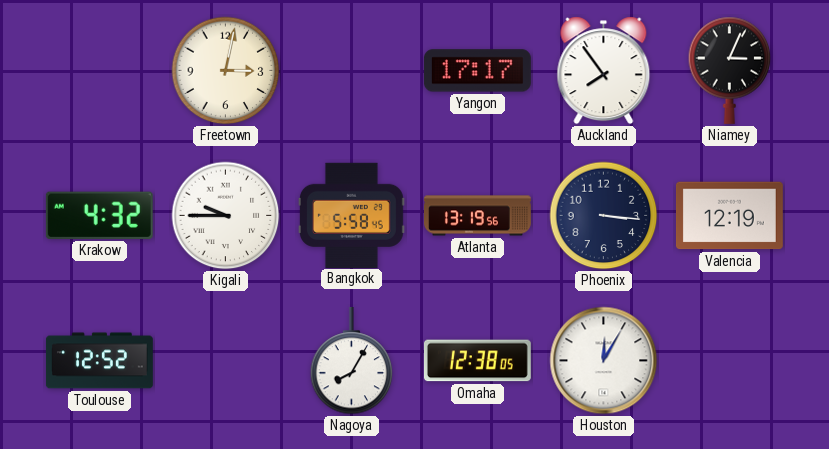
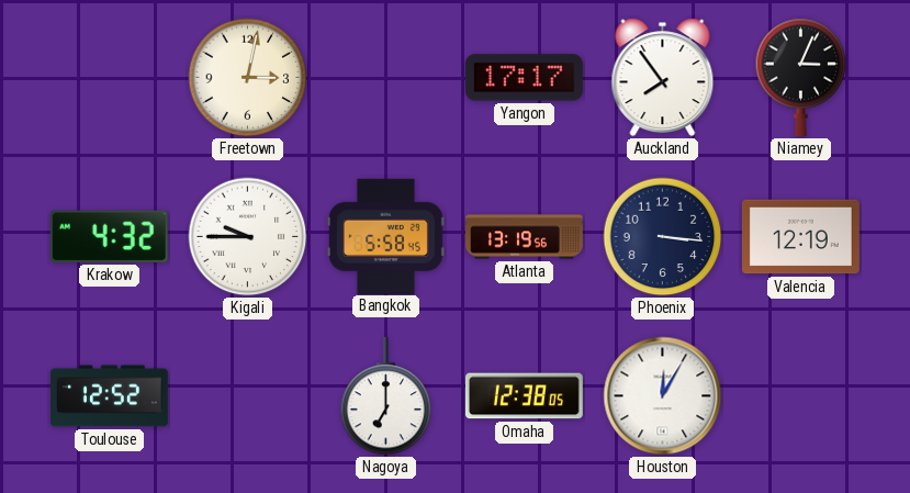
Nagoya: 8:05 -> 7:00
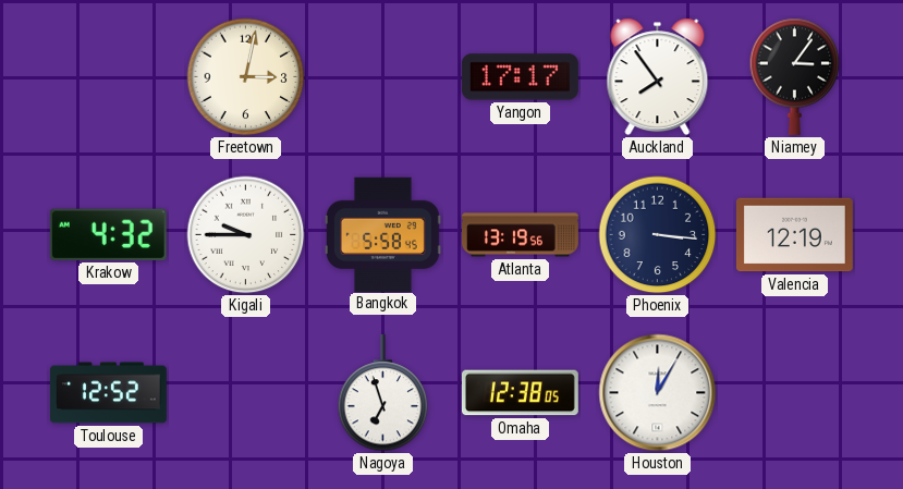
Niamey: 3:04 -> 3:06
Nagoya: 7:00 -> 6:57
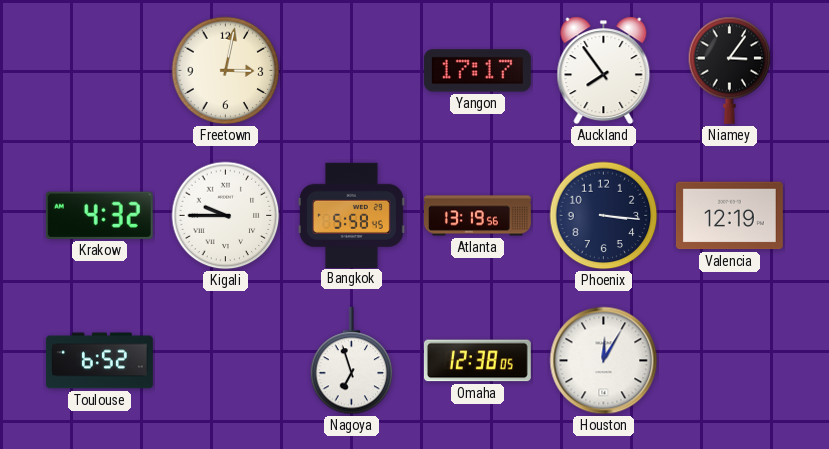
Toulouse: 12:52 -> 6:52
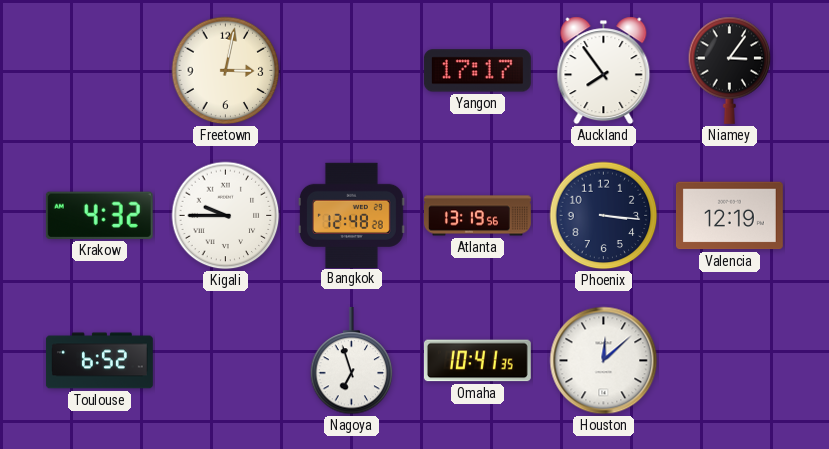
Bangkok: 5:58 -> 12:48
Omaha: 12:38 -> 10:41
Houston: 12:05 -> 12:08
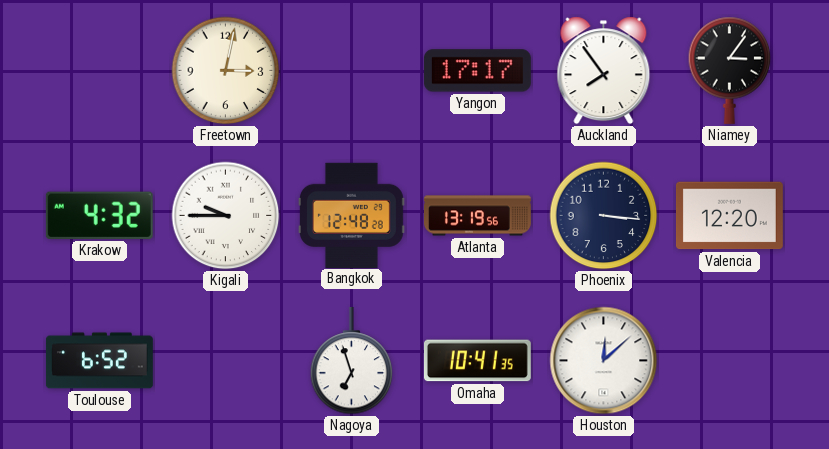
Valencia: 12:19 -> 12:20
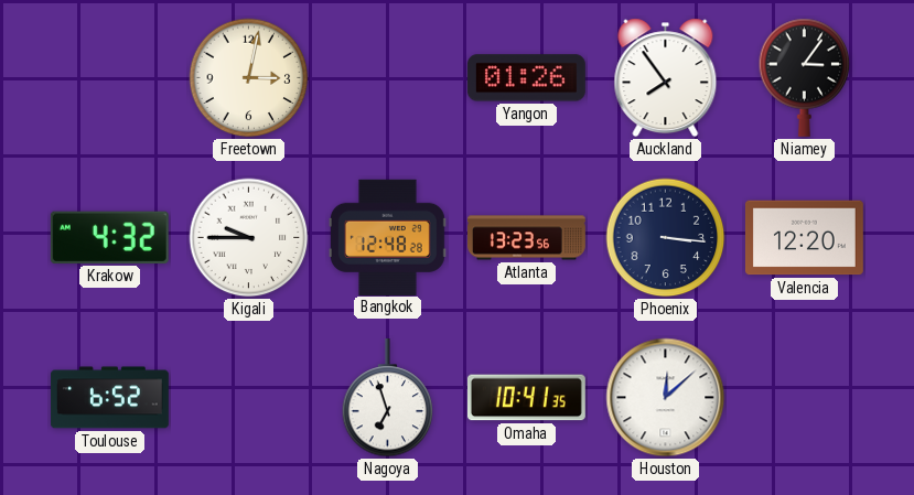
Yangon: 17:17 -> 01:26
Atlanta: 13:19 -> 13:23
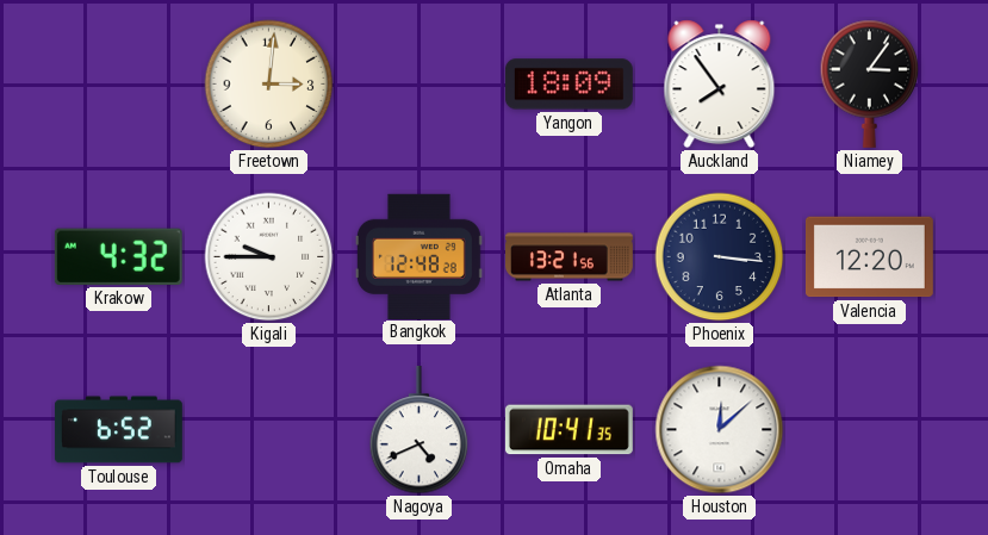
Freetown: 3:02 -> 3:01
Yangon: 01:26 -> 18:09
Atlanta: 13:23 -> 13:21
Nagoya: 6:57 -> 4:41
